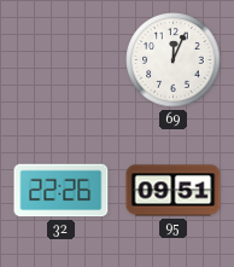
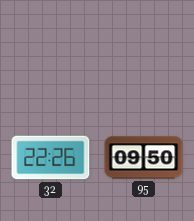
69: 12:04 -> none
95: 09:51 -> 09:50
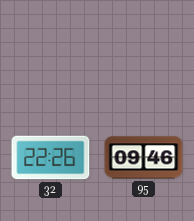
95: 09:50 -> 09:46
